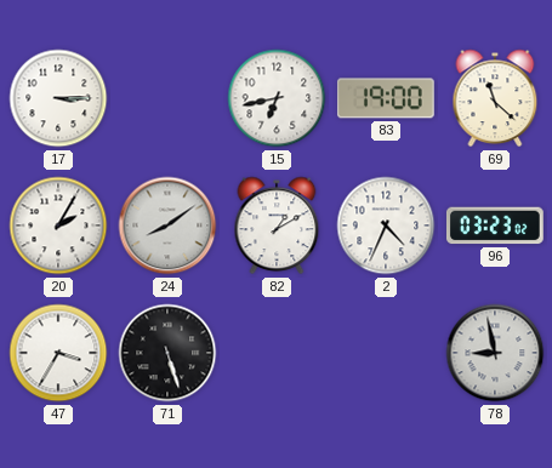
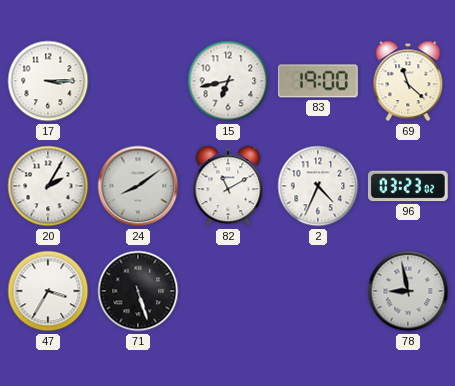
82: 1:10 -> 11:10
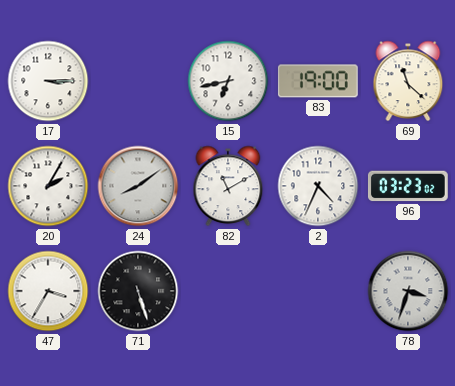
78: 8:58 -> 3:33
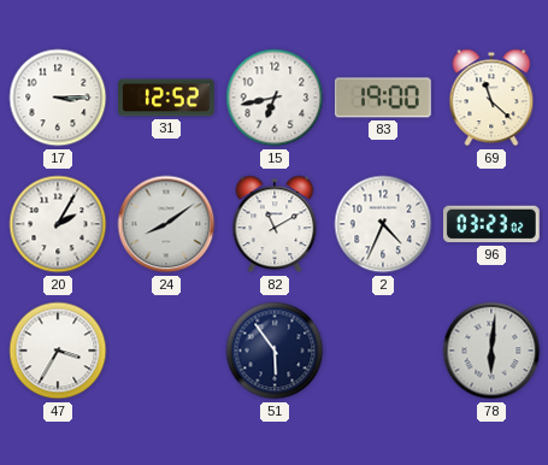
31: none -> 12:52
71: 5:27 -> none
51: none -> 5:54
78: 3:33 -> 6:01
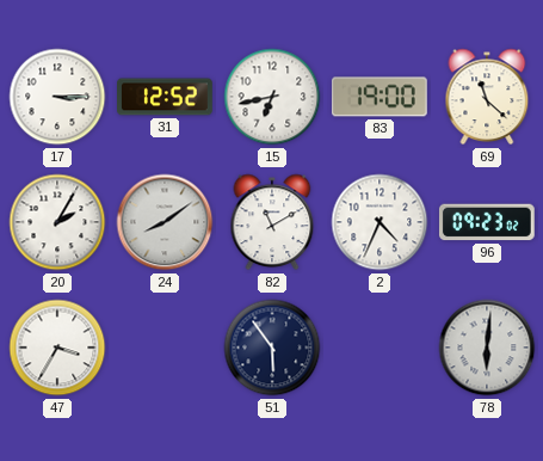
96: 03:23 -> 09:23
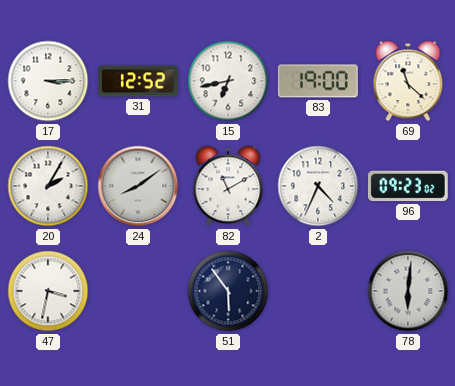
47: 3:35 -> 3:32
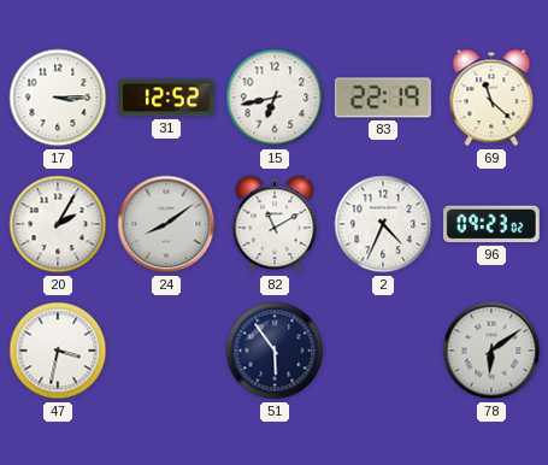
83: 19:00 -> 22:19
78: 6:01 -> 6:09
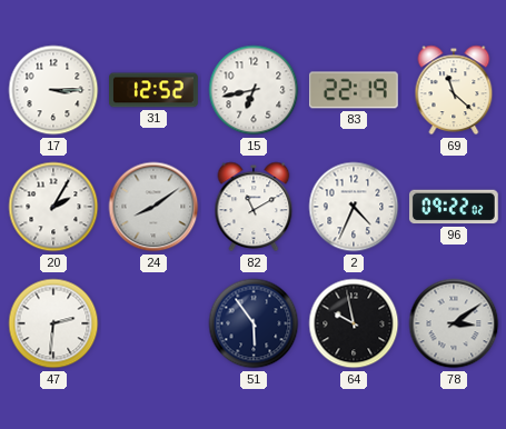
96: 09:23 -> 09:22
47: 3:32 -> 2:31
64: none -> 9:58
78: 6:09 -> 3:09
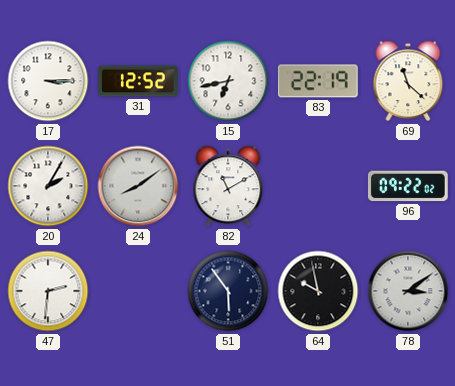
2: 4:34 -> none
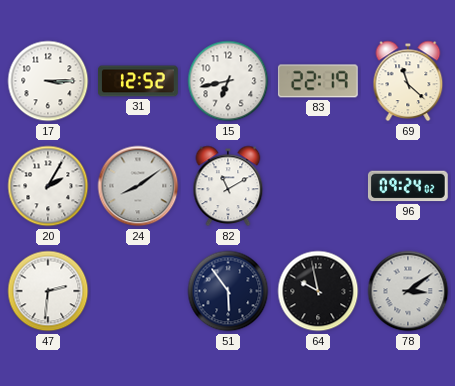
96: 09:22 -> 09:24
